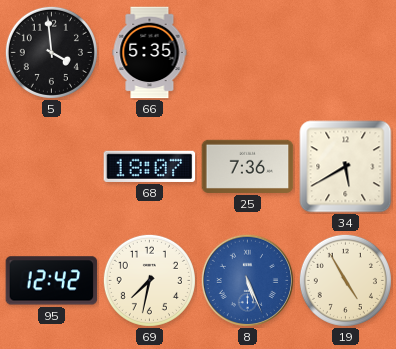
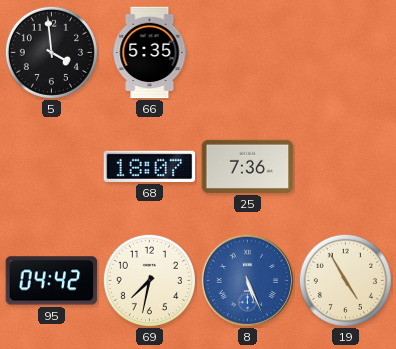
34: 5:40 -> none
95: 12:42 -> 04:42
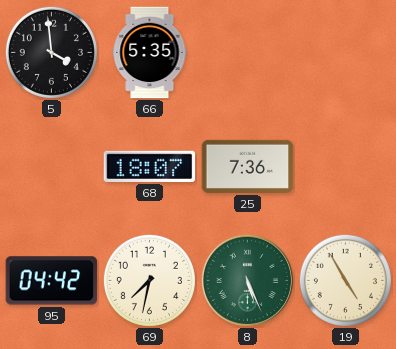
8 dial: blue -> green
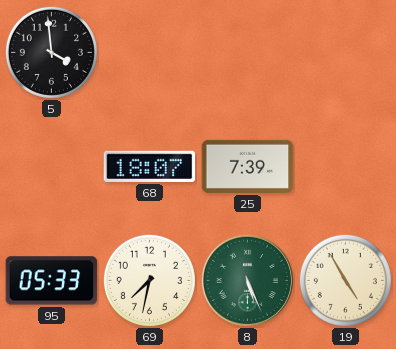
66: 5:35 -> none
25: 7:36 -> 7:39
95: 04:42 -> 05:33
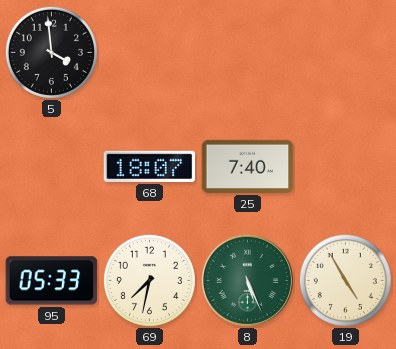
25: 7:39 -> 7:40
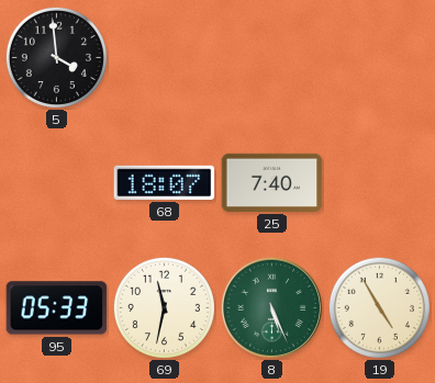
69: 7:32 -> 11:32
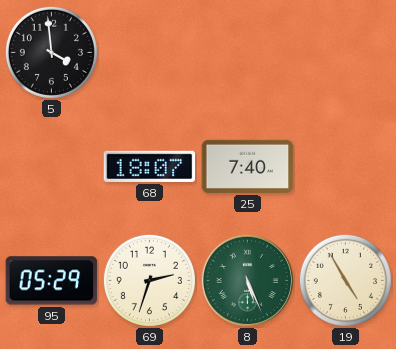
95: 05:33 -> 05:29
69: 11:32 -> 2:33
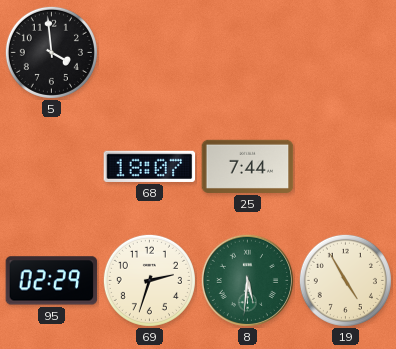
25: 7:40 -> 7:44
95: 05:29 -> 02:29
8: 5:26 -> 5:31
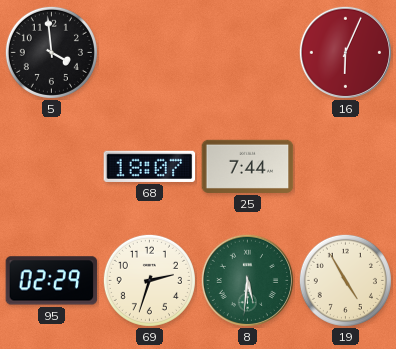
16: none -> 6:04
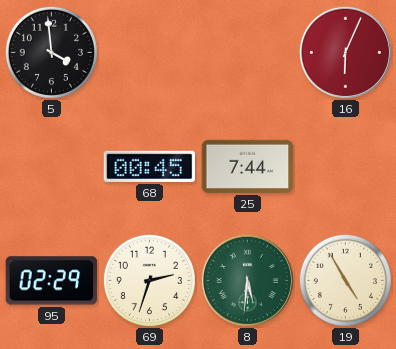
68: 18:07 -> 00:45
